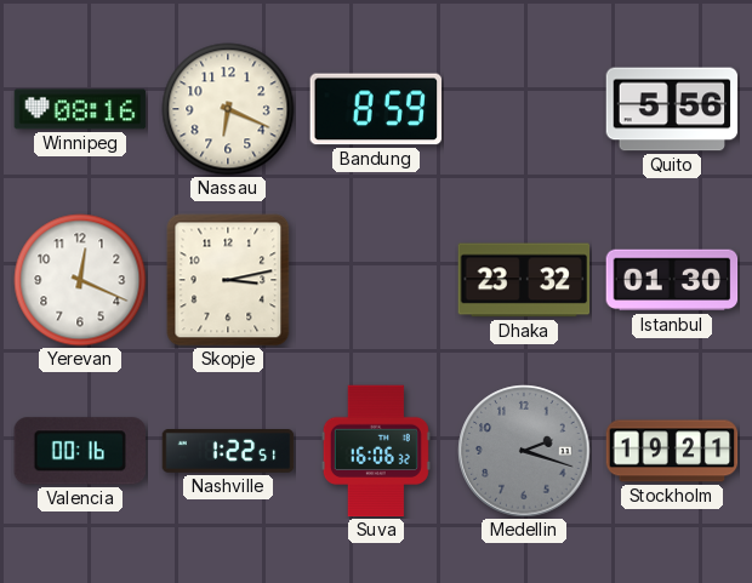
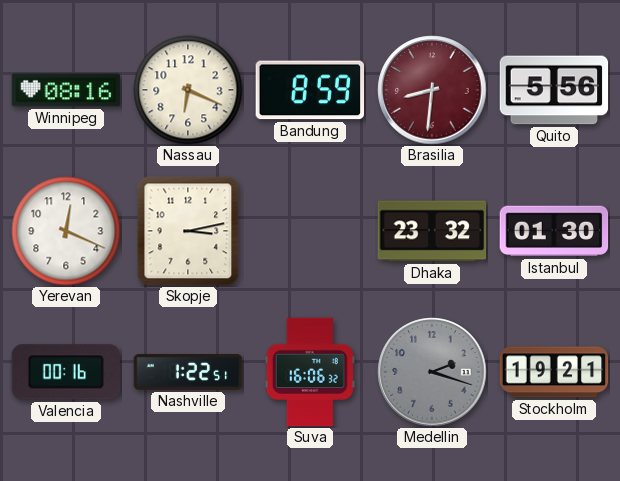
Brasilia: none -> 8:31
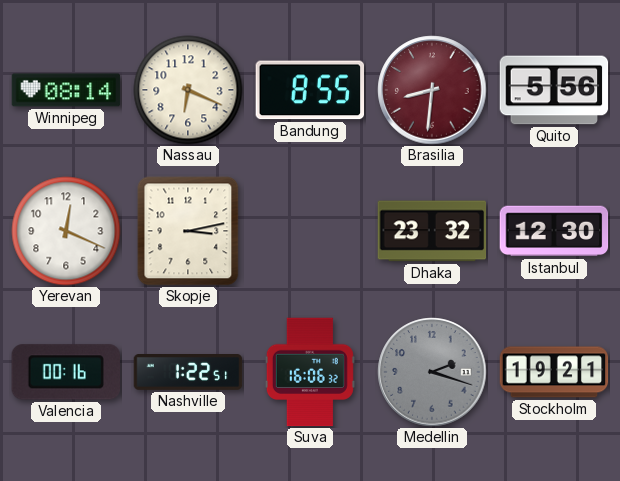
Winnipeg: 08:16 -> 08:14
Bandung: 8:59 -> 8:55
Istanbul: 01:30 -> 12:30
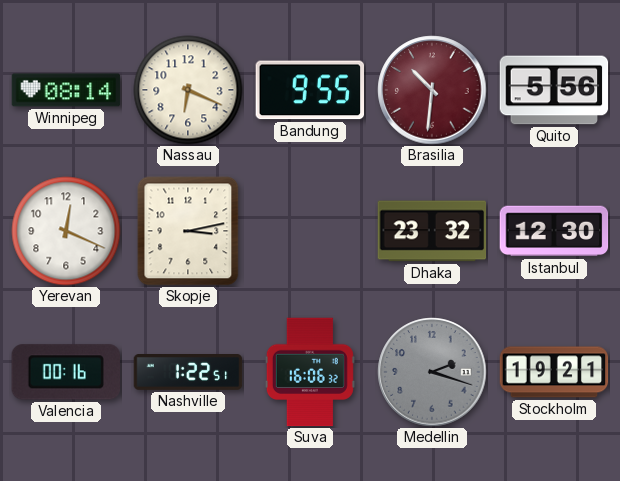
Bandung: 8:55 -> 9:55
Brasilia: 8:31 -> 10:31
